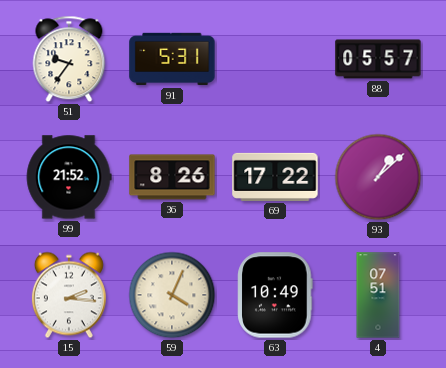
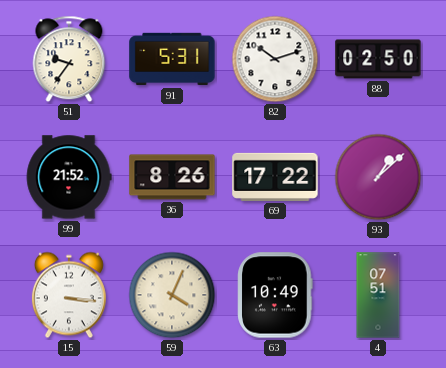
82: none -> 10:12
88: 05:57 -> 02:50
15: 2:16 -> 3:16
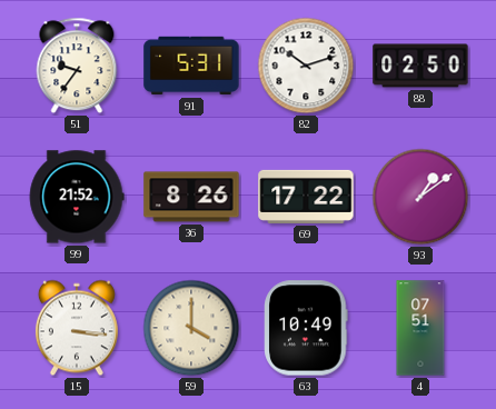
93: 1:08 -> 1:09
59: 4:04 -> 4:00
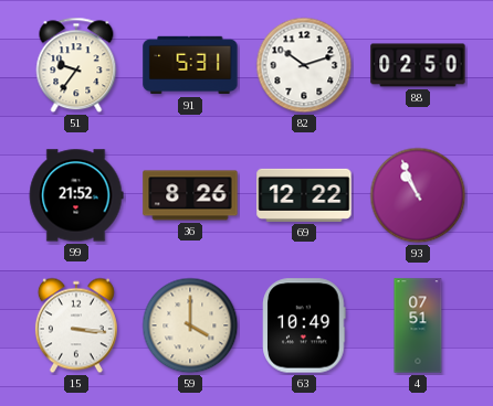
69: 17:22 -> 12:22
93: 1:09 -> 10:56
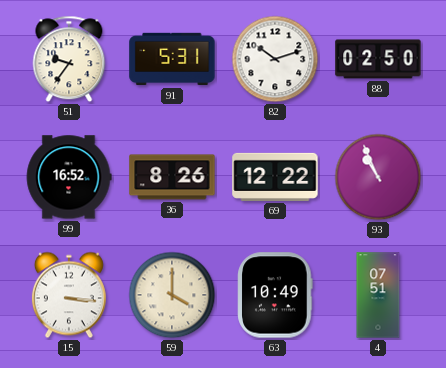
99: 21:52 -> 16:52
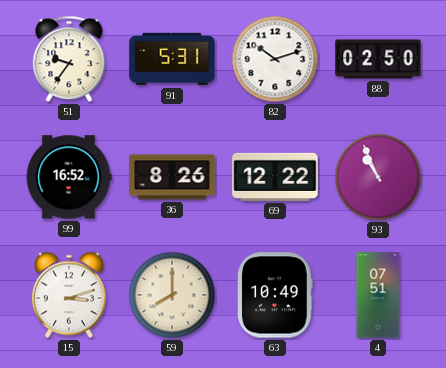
15: 3:16 -> 3:12
59: 4:00 -> 8:00
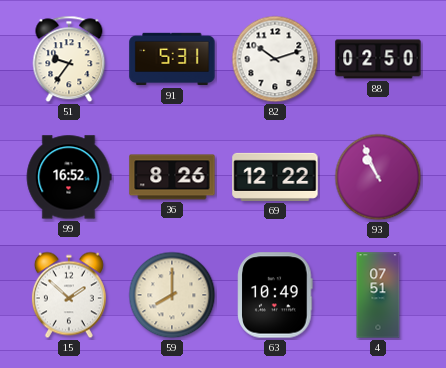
15: 3:12 -> 1:52
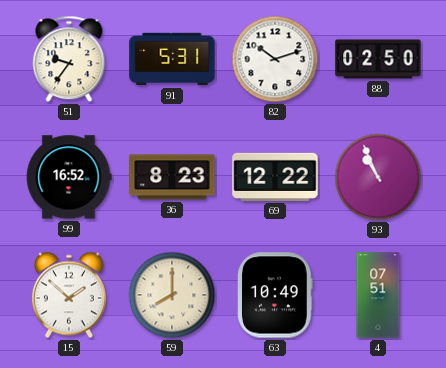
36: 8:26 -> 8:23
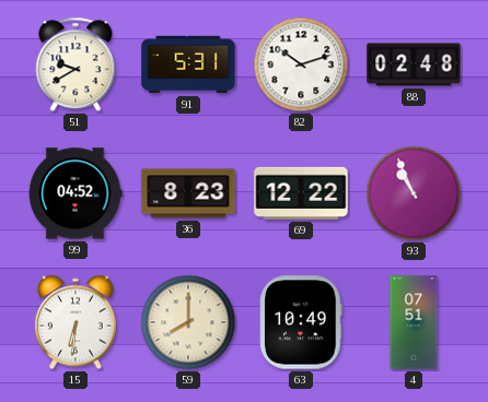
51: 9:36 -> 9:40
88: 02:50 -> 02:48
99: 16:52 -> 04:52
15: 1:52 -> 6:31
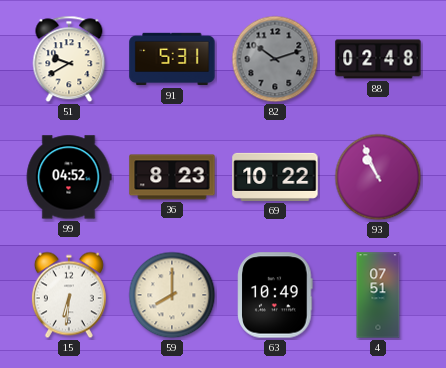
82 dial: white -> grey
69: 12:22 -> 10:22
